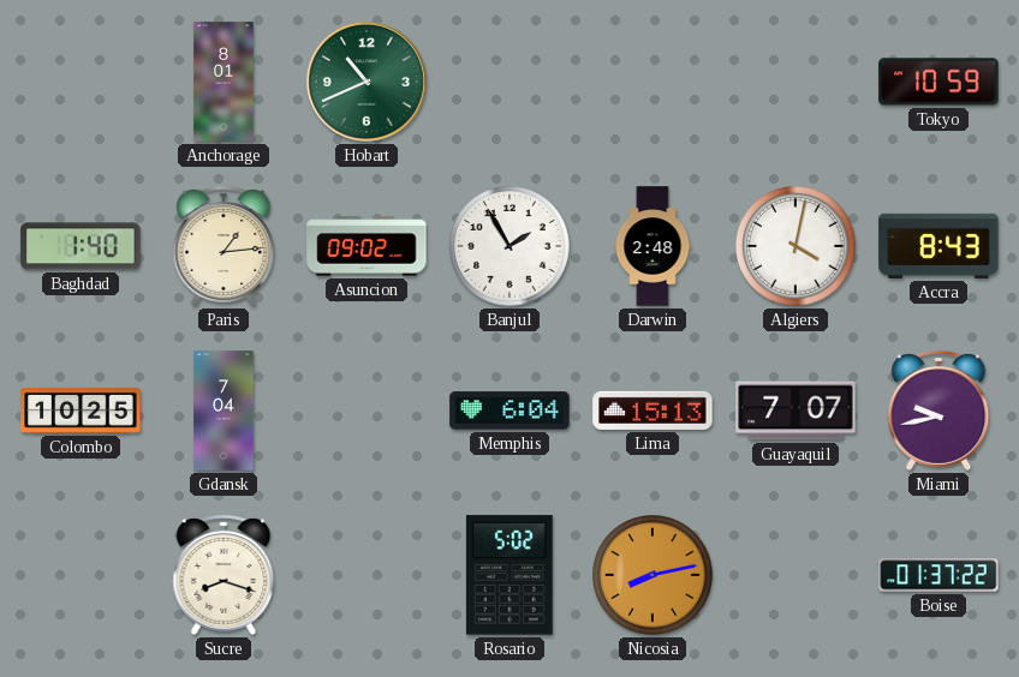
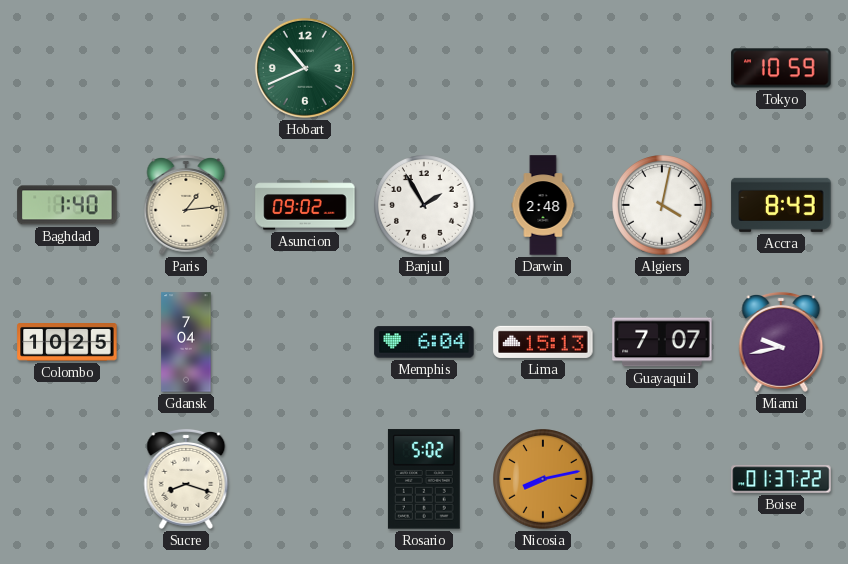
Anchorage: 8:01 -> none
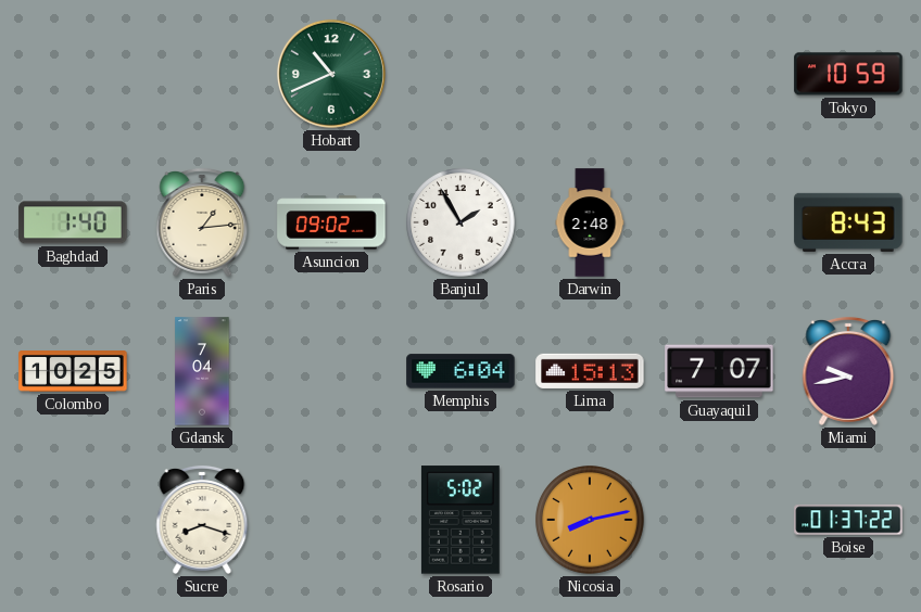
Algiers: 4:02 -> none
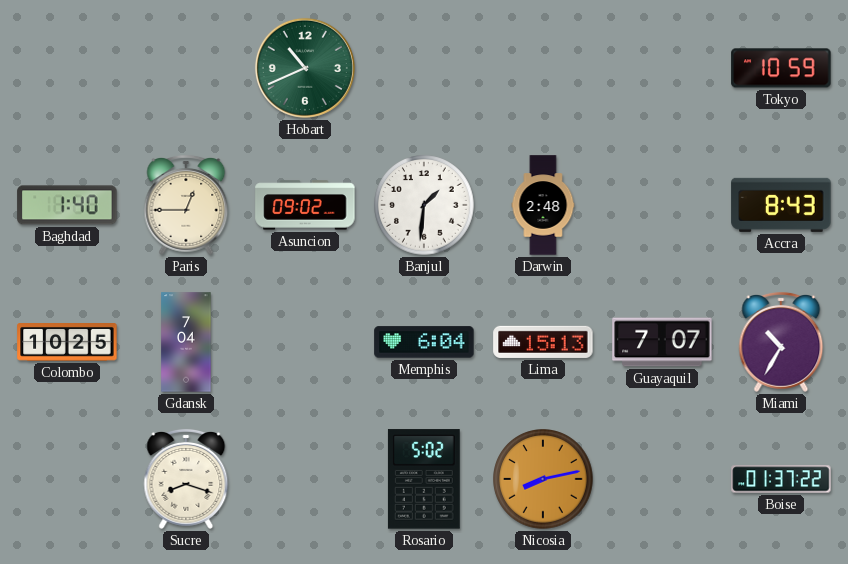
Paris: 1:14 -> 12:45
Banjul: 1:55 -> 1:31
Miami: 9:43 -> 10:35
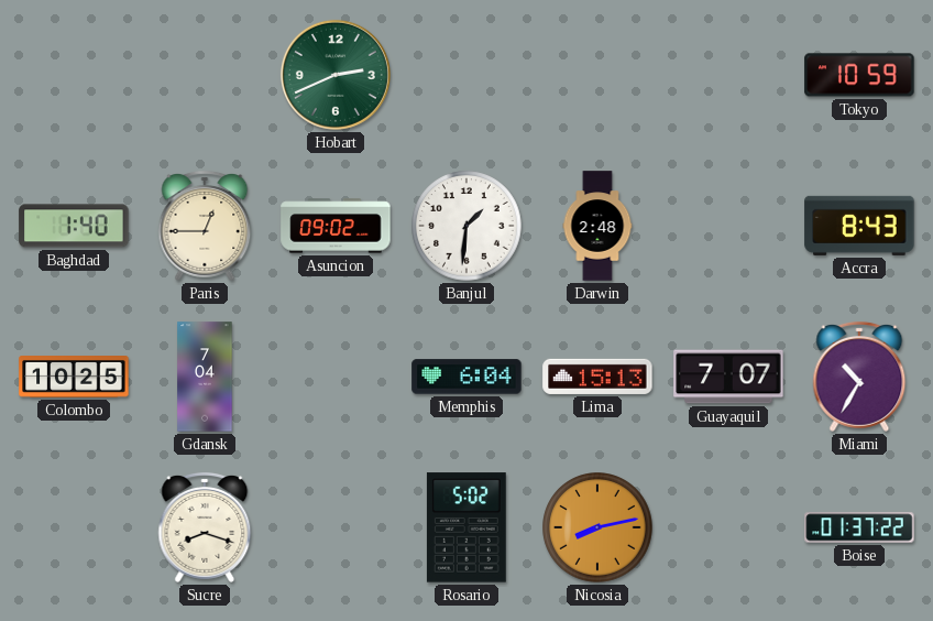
Hobart: 10:41 -> 2:41
